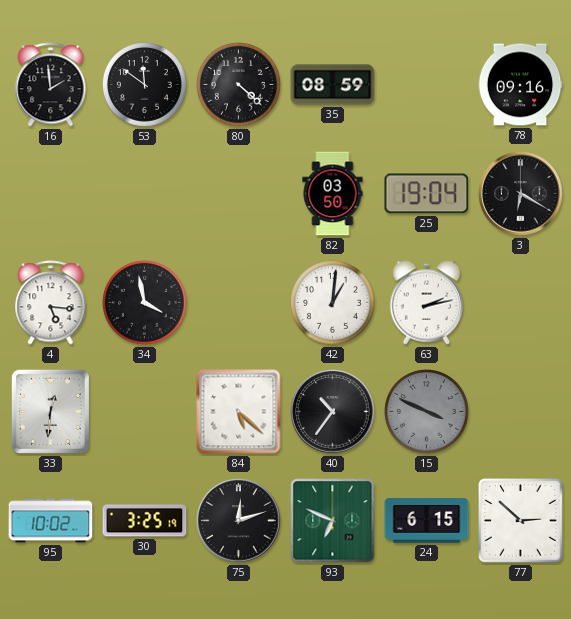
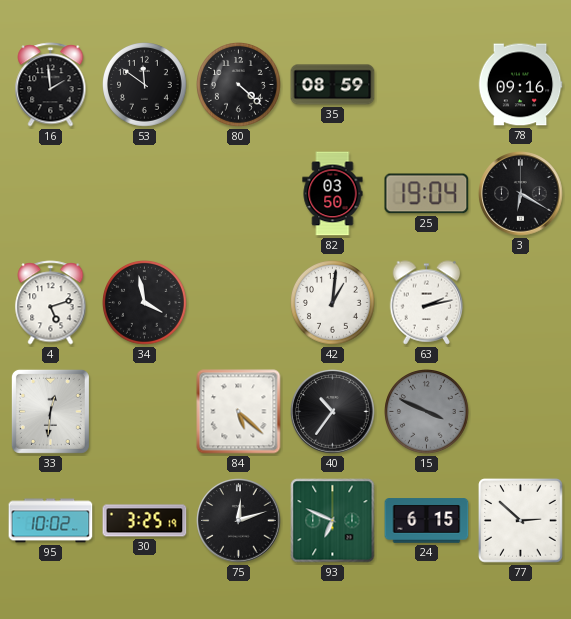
4: 5:16 -> 5:12
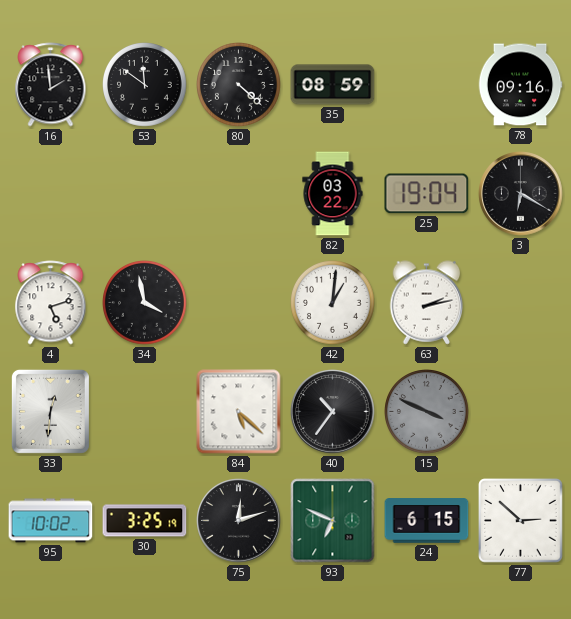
82: 03:50 -> 03:22
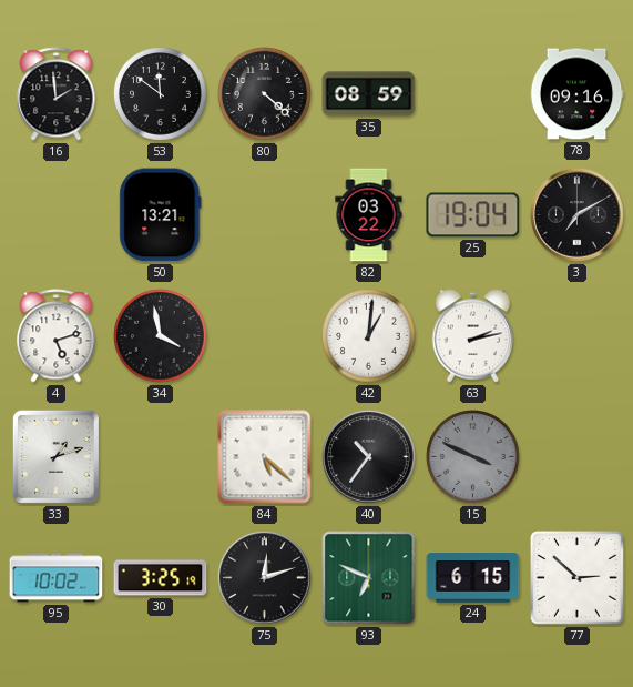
50: none -> 13:21
3: 6:20 -> 7:10
33: 12:31 -> 1:12
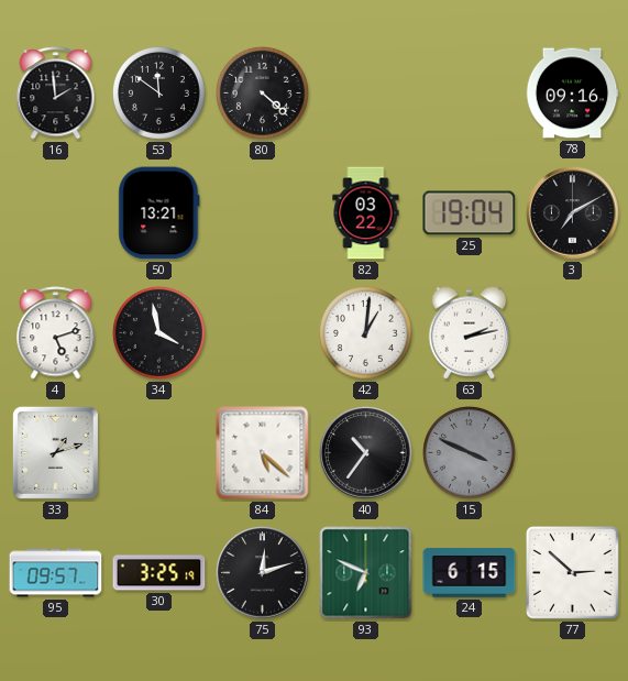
35: 08:59 -> none
95: 10:02 -> 09:57
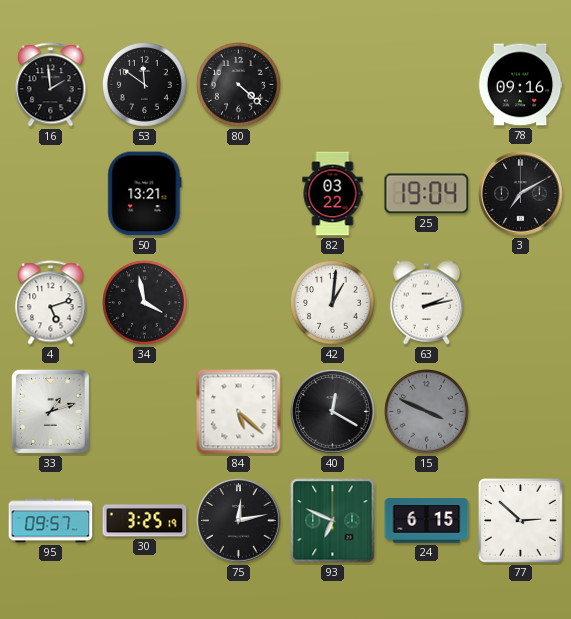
40: 10:36 -> 12:20
75: 12:12 -> 12:13
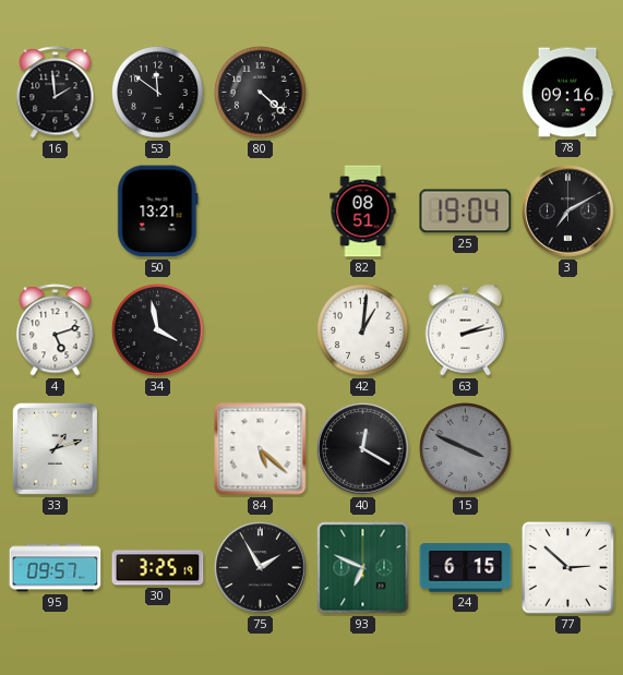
82: 03:22 -> 08:51
75: 12:13 -> 1:55
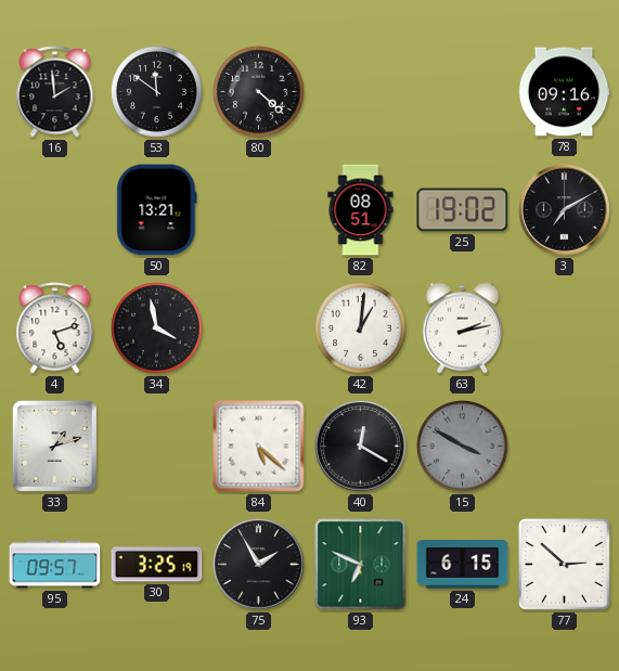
25: 19:04 -> 19:02
15: 3:49 -> 3:50
